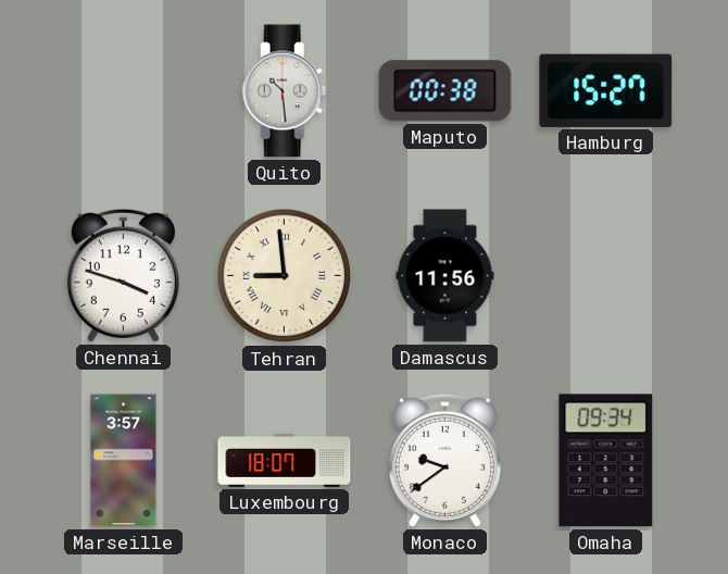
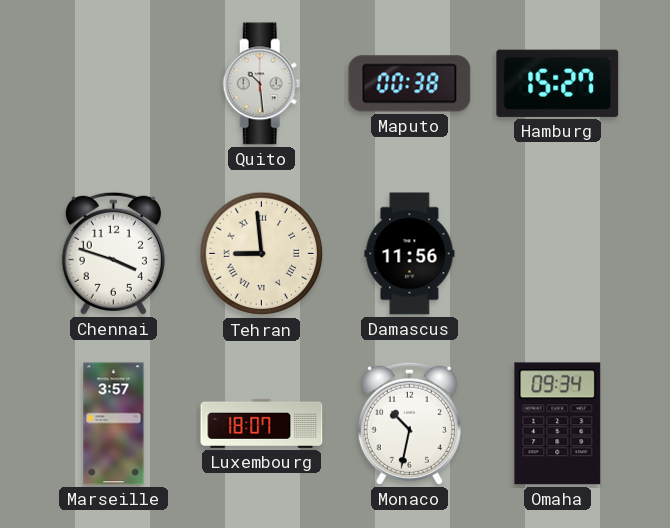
Monaco: 9:39 -> 10:32
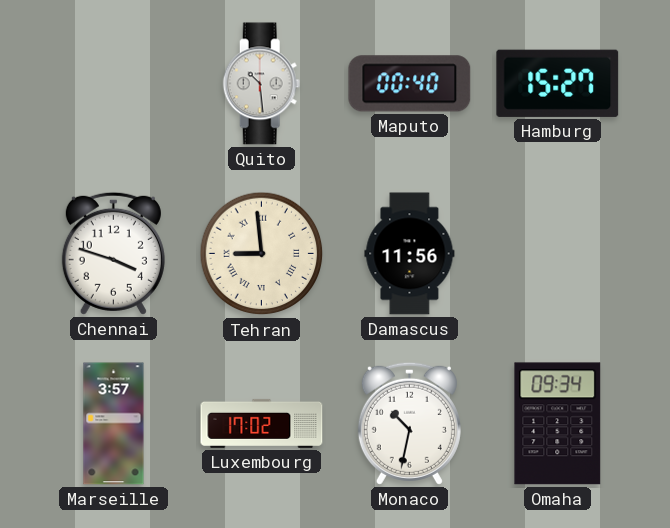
Maputo: 00:38 -> 00:40
Luxembourg: 18:07 -> 17:02
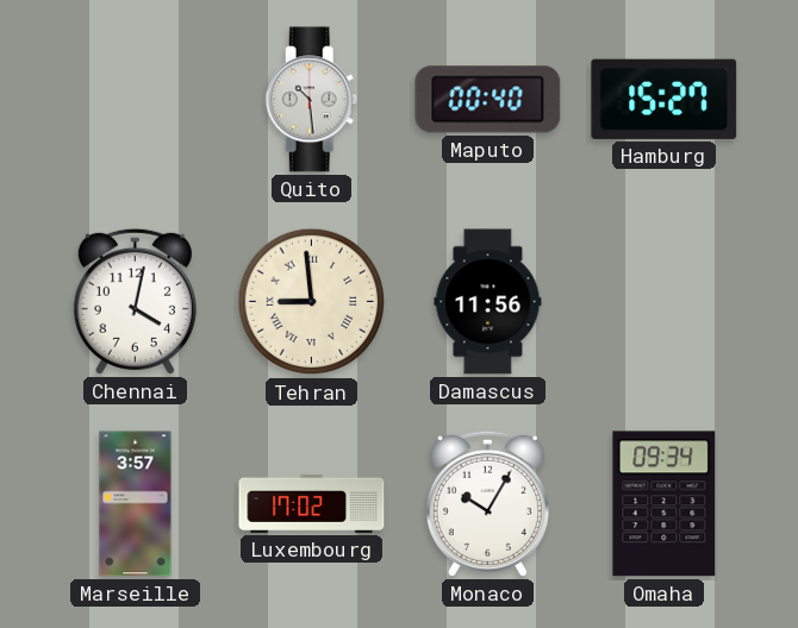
Chennai: 3:48 -> 4:02
Monaco: 10:32 -> 10:05
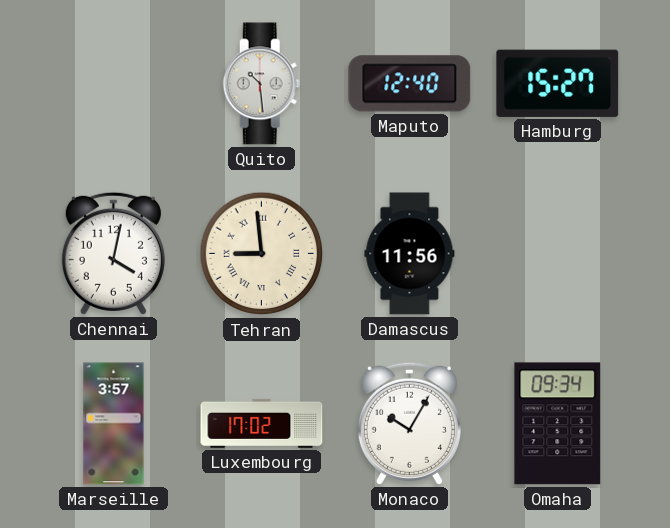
Maputo: 00:40 -> 12:40
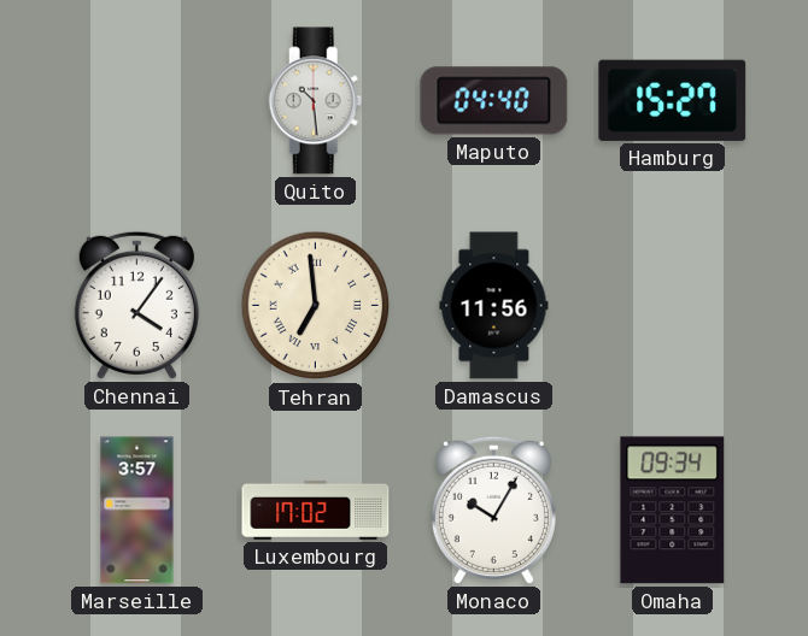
Maputo: 12:40 -> 04:40
Chennai: 4:02 -> 4:06
Tehran: 8:59 -> 6:59
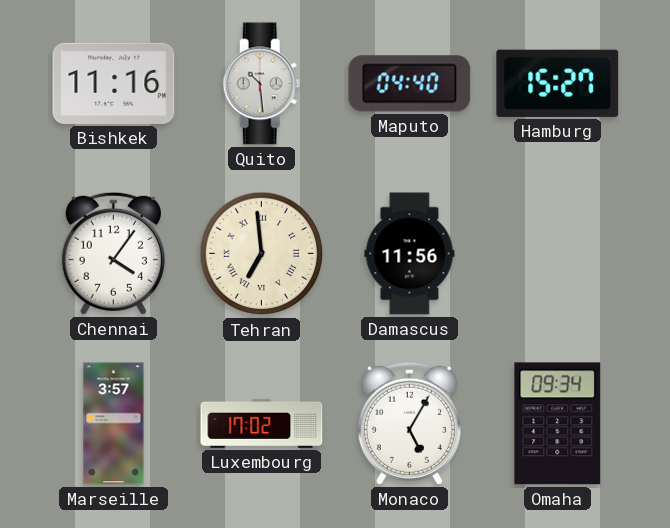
Bishkek: none -> 11:16
Monaco: 10:05 -> 5:05
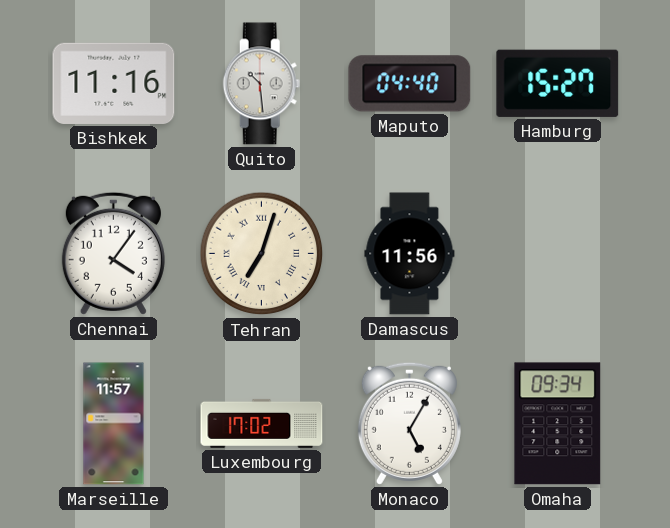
Tehran: 6:59 -> 7:03
Marseille: 3:57 -> 11:57
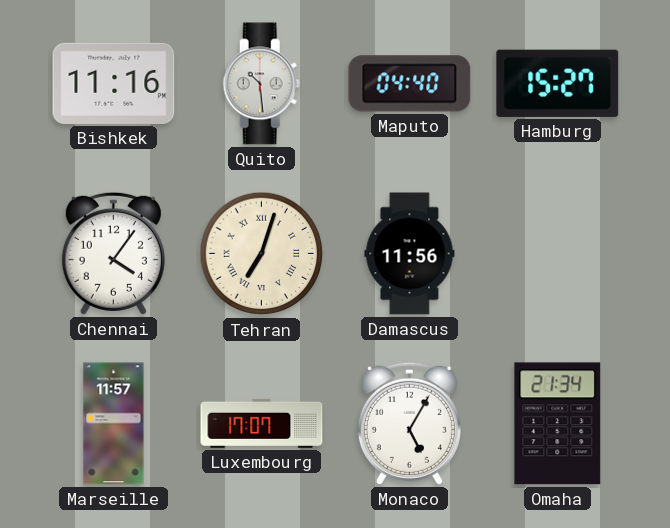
Luxembourg: 17:02 -> 17:07
Omaha: 09:34 -> 21:34
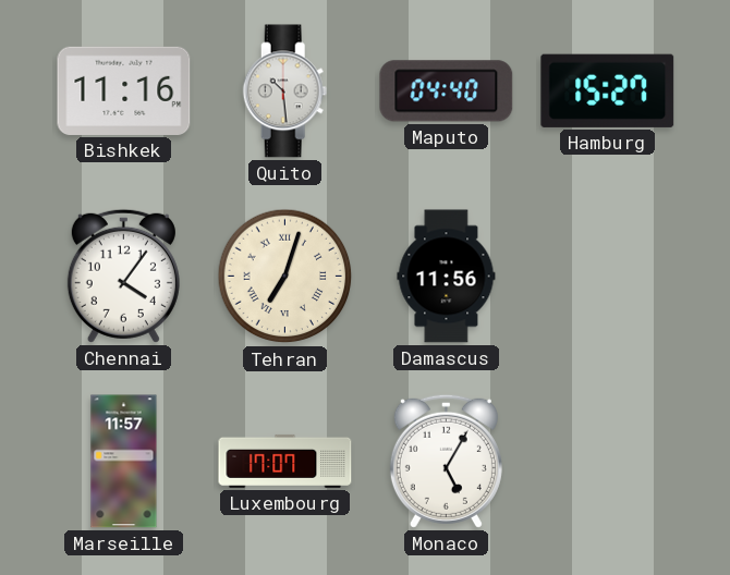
Omaha: 21:34 -> none
